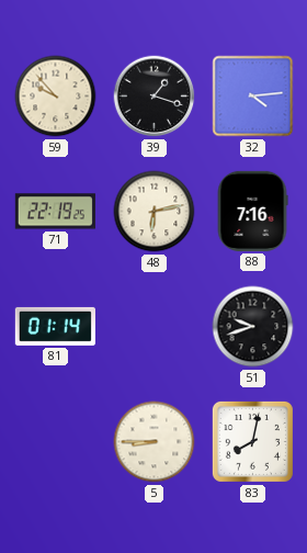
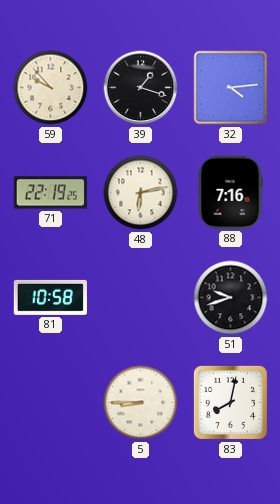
81: 01:14 -> 10:58
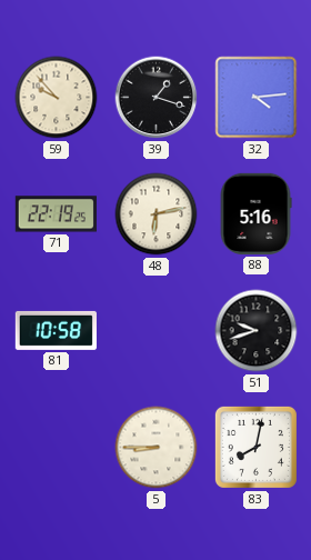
88: 7:16 -> 5:16
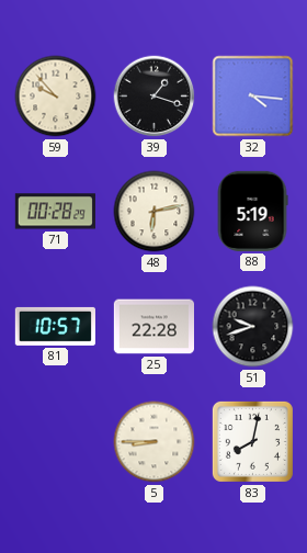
32: 4:14 -> 4:16
71: 22:19 -> 00:28
88: 5:16 -> 5:19
81: 10:58 -> 10:57
25: none -> 22:28
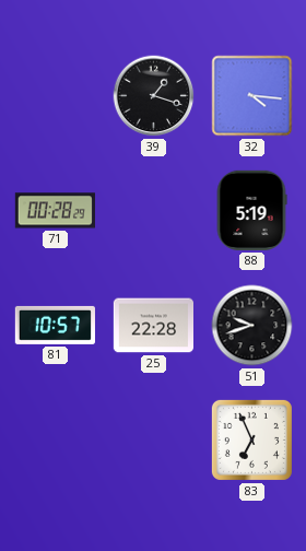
59: 9:53 -> none
48: 6:13 -> none
5: 8:45 -> none
83: 8:02 -> 6:56
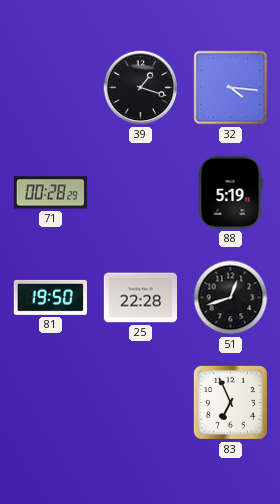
81: 10:57 -> 19:50
51: 9:42 -> 12:42
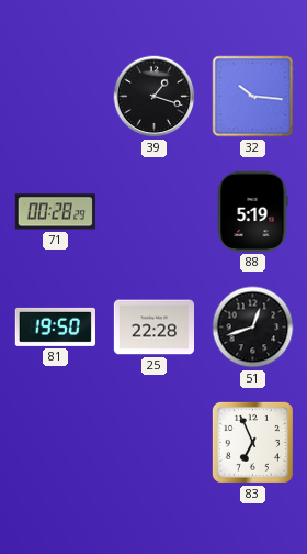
32: 4:16 -> 10:16
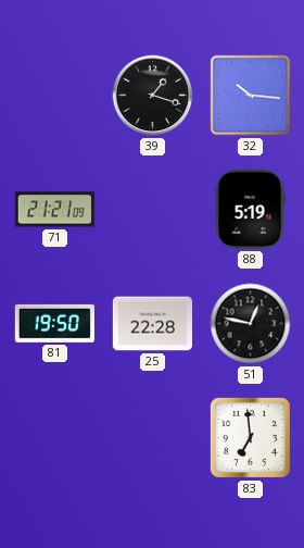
71: 00:28 -> 21:21
51: 12:42 -> 12:47
83: 6:56 -> 6:59
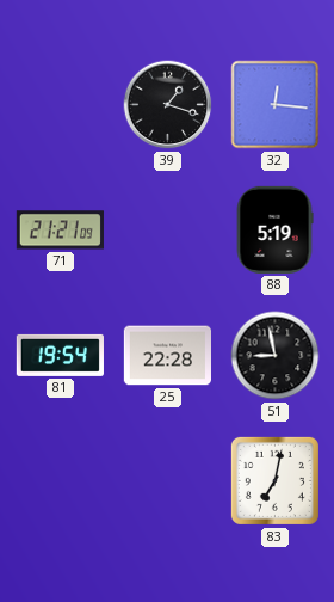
32: 10:16 -> 12:16
81: 19:50 -> 19:54
51: 12:47 -> 8:58
83: 6:59 -> 7:02
